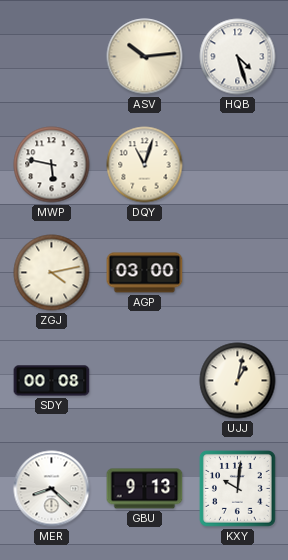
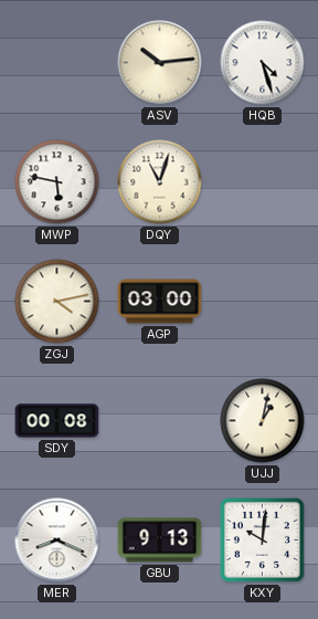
MER: 8:22 -> 8:19
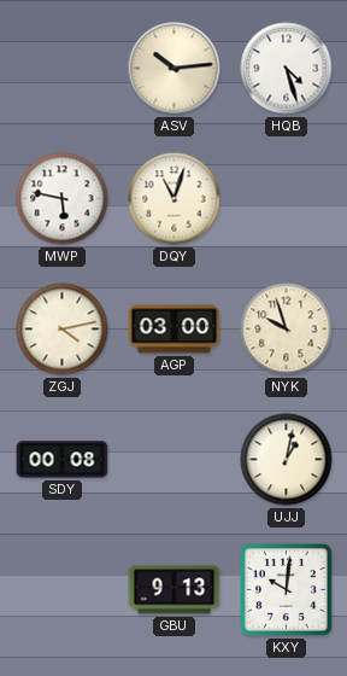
NYK: none -> 9:57
MER: 8:19 -> none
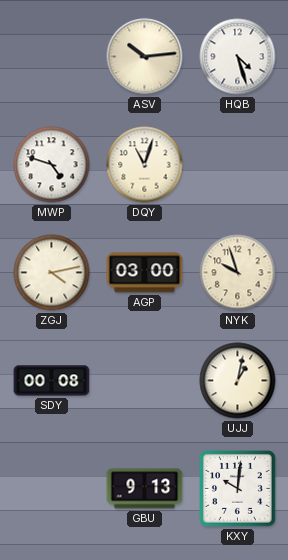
MWP: 5:47 -> 4:48
